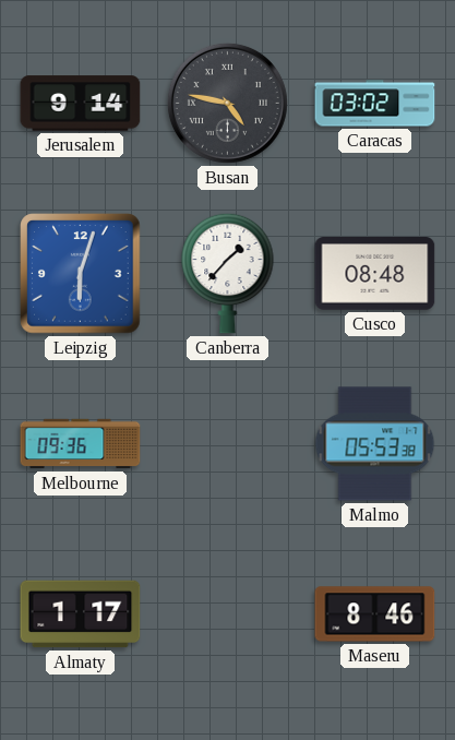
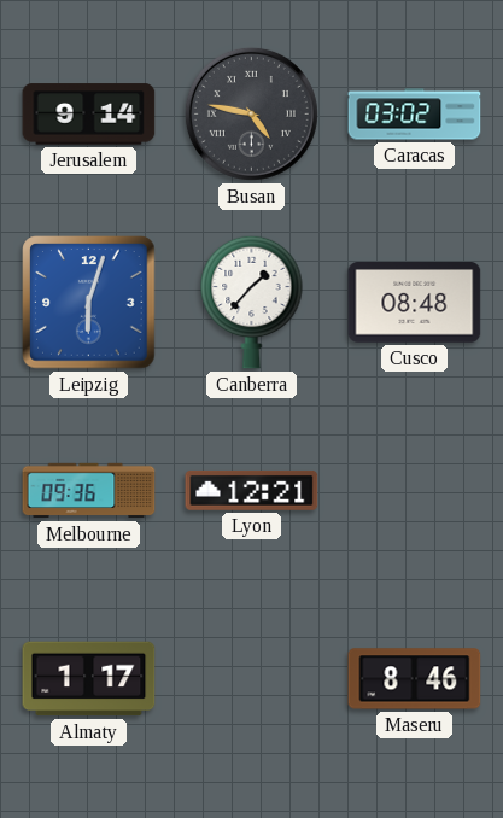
Lyon: none -> 12:21
Malmo: 05:53 -> none
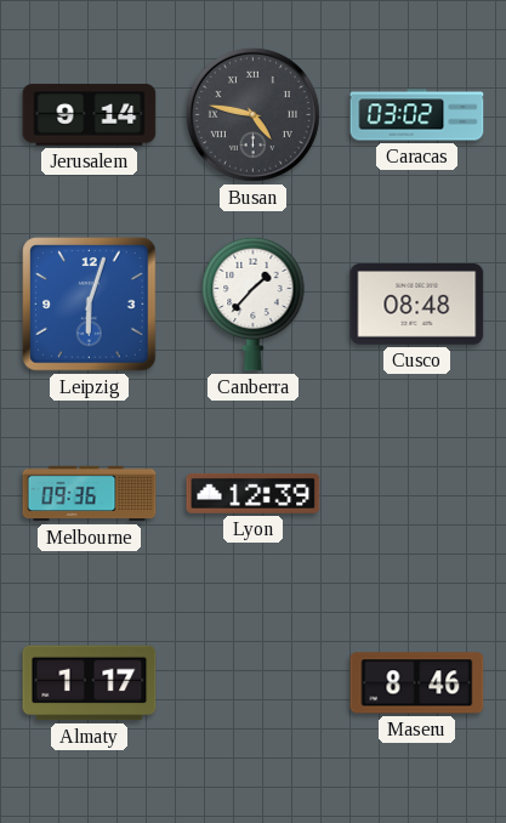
Lyon: 12:21 -> 12:39
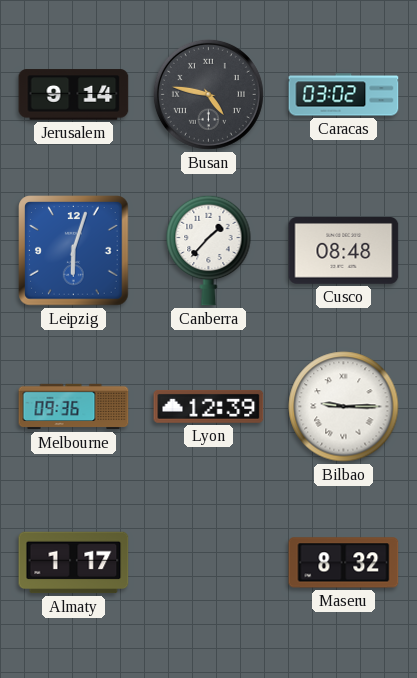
Bilbao: none -> 9:15
Maseru: 8:46 -> 8:32
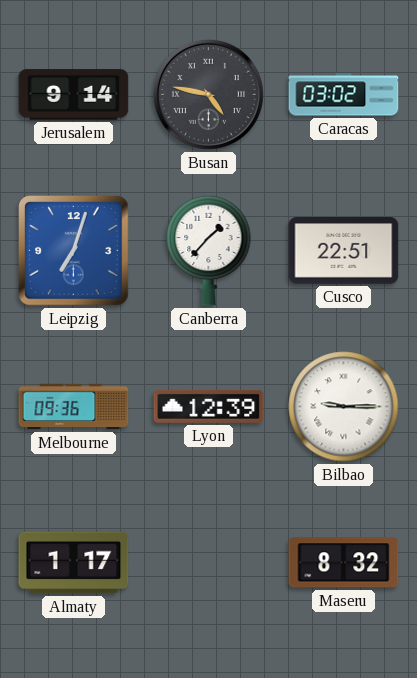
Leipzig: 6:03 -> 7:03
Cusco: 08:48 -> 22:51
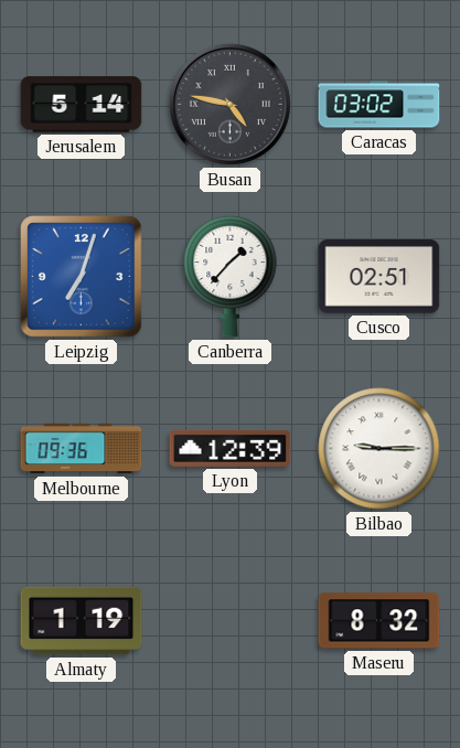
Jerusalem: 9:14 -> 5:14
Cusco: 22:51 -> 02:51
Almaty: 1:17 -> 1:19
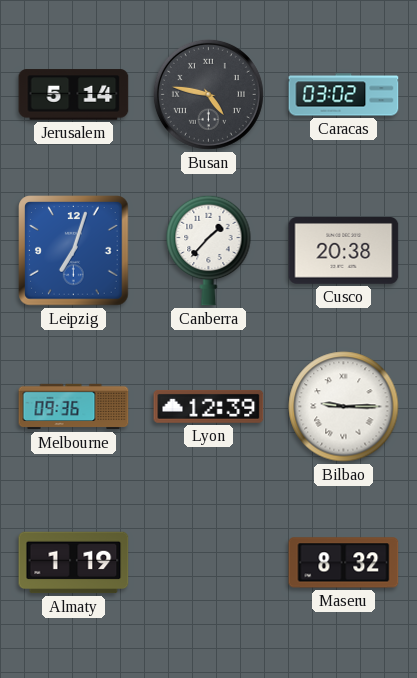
Cusco: 02:51 -> 20:38
